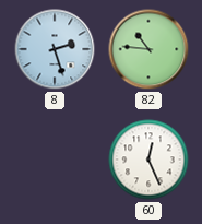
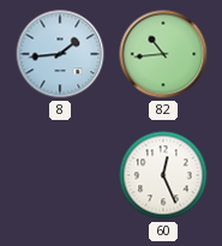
8: 2:27 -> 1:44
82: 10:46 -> 10:44
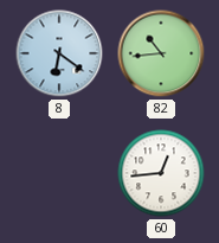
8: 1:44 -> 6:21
60: 12:26 -> 12:44
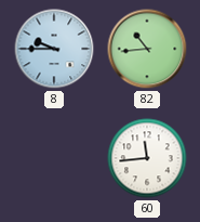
8: 6:21 -> 9:45
60: 12:44 -> 11:44
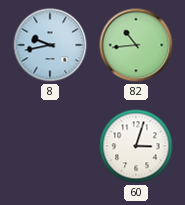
8: 9:45 -> 9:43
60: 11:44 -> 3:03
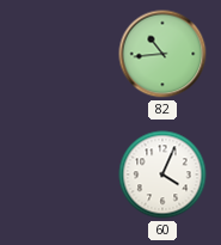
8: 9:43 -> none
60: 3:03 -> 4:04
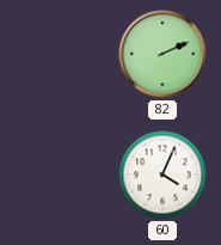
82: 10:44 -> 2:11
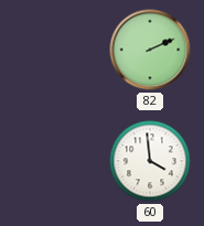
60: 4:04 -> 3:59
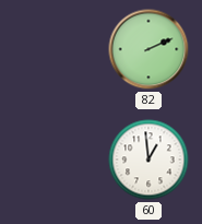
60: 3:59 -> 12:59
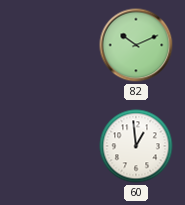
82: 2:11 -> 10:11
